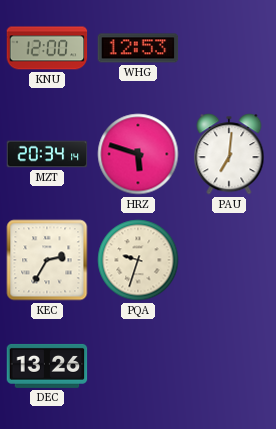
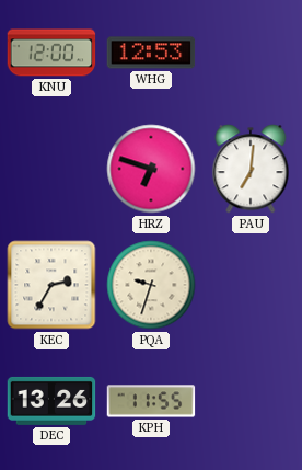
MZT: 20:34 -> none
HRZ: 5:48 -> 6:48
KPH: none -> 11:55
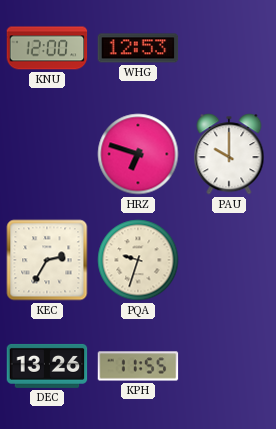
PAU: 7:01 -> 10:00
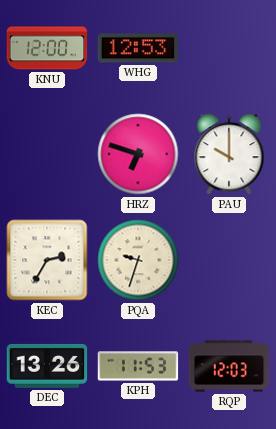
KPH: 11:55 -> 11:53
RQP: none -> 12:03
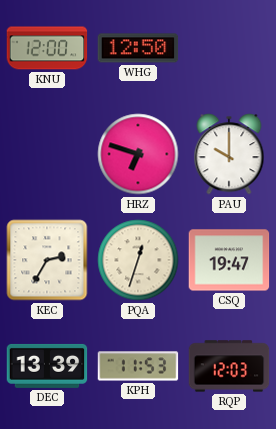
WHG: 12:53 -> 12:50
PQA: 9:33 -> 12:33
CSQ: none -> 19:47
DEC: 13:26 -> 13:39
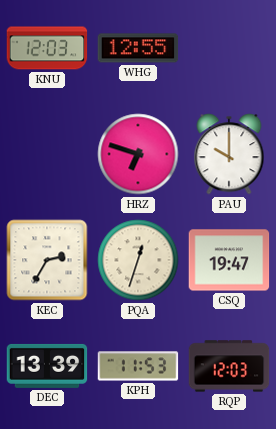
KNU: 12:00 -> 12:03
WHG: 12:50 -> 12:55
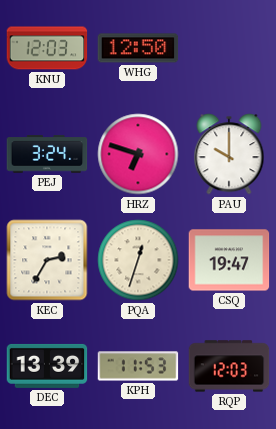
WHG: 12:55 -> 12:50
PEJ: none -> 3:24
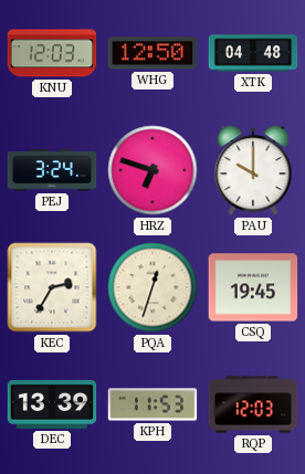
XTK: none -> 04:48
CSQ: 19:47 -> 19:45
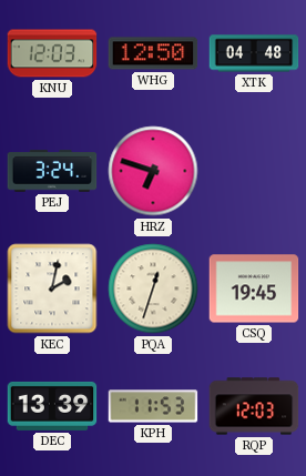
PAU: 10:00 -> none
KEC: 2:35 -> 2:02
